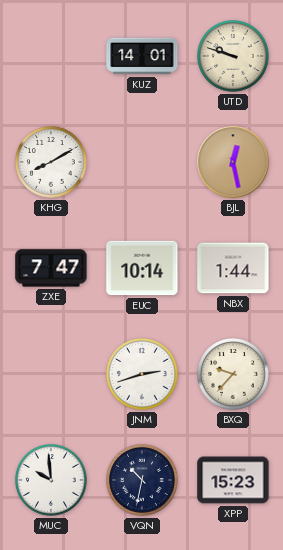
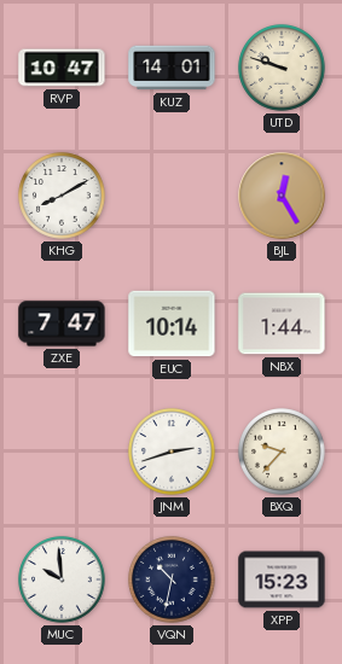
RVP: none -> 10:47
BJL: 12:28 -> 12:25
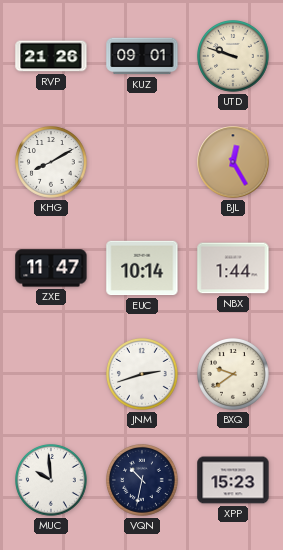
RVP: 10:47 -> 21:26
KUZ: 14:01 -> 09:01
ZXE: 7:47 -> 11:47
BXQ: 9:37 -> 9:39
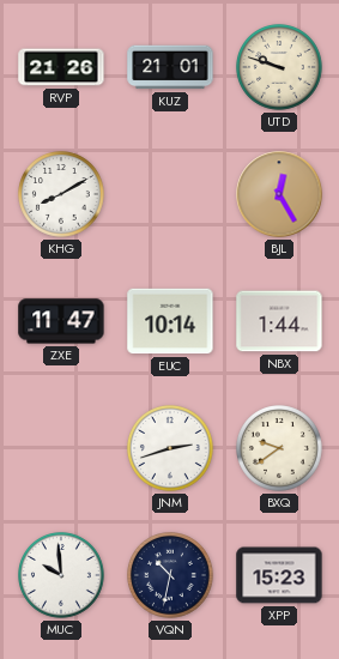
KUZ: 09:01 -> 21:01
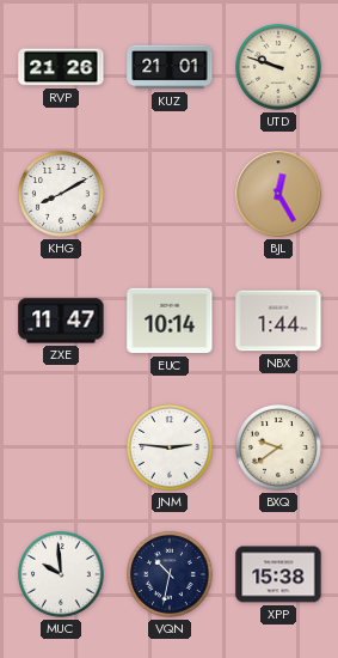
JNM: 2:42 -> 2:46
XPP: 15:23 -> 15:38
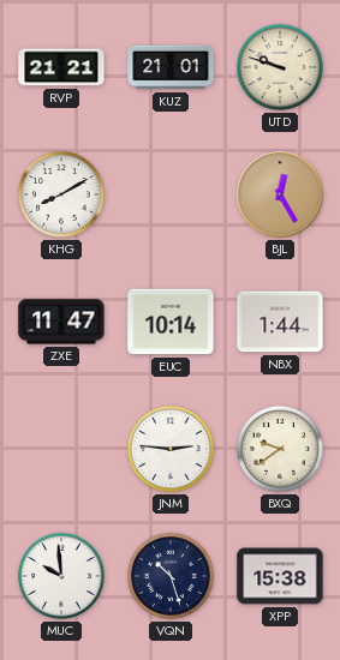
RVP: 21:26 -> 21:21
VQN: 10:32 -> 10:27
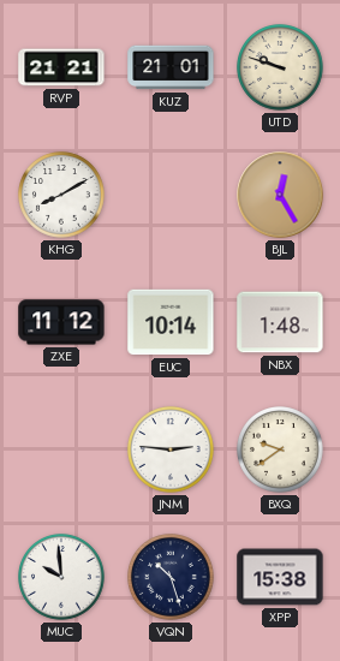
ZXE: 11:47 -> 11:12
NBX: 1:44 -> 1:48
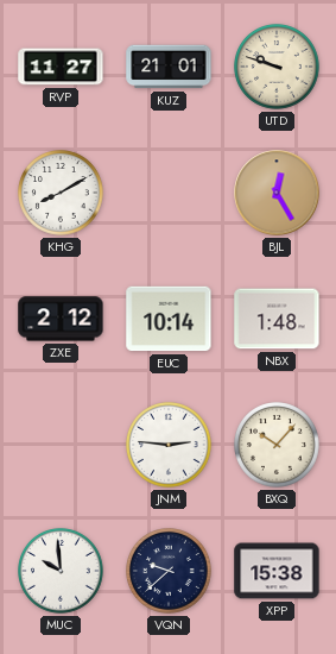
RVP: 21:21 -> 11:27
ZXE: 11:12 -> 2:12
BXQ: 9:39 -> 10:07
VQN: 10:27 -> 9:38
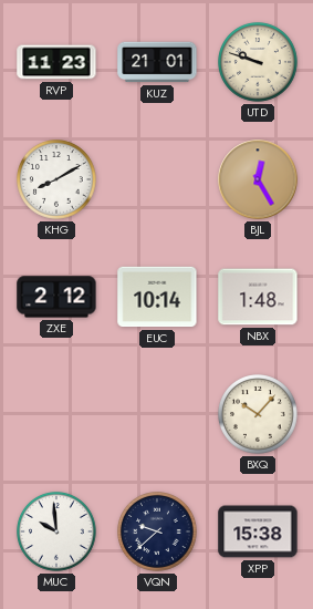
RVP: 11:27 -> 11:23
JNM: 2:46 -> none
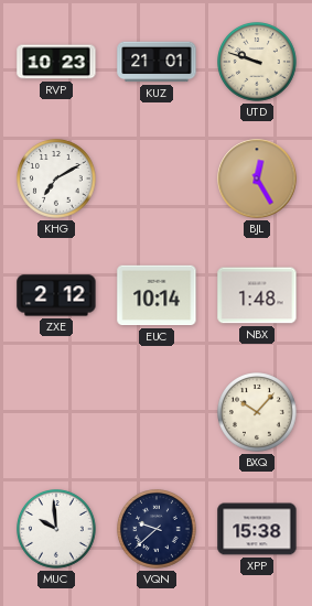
RVP: 11:23 -> 10:23
KHG: 8:10 -> 7:10
